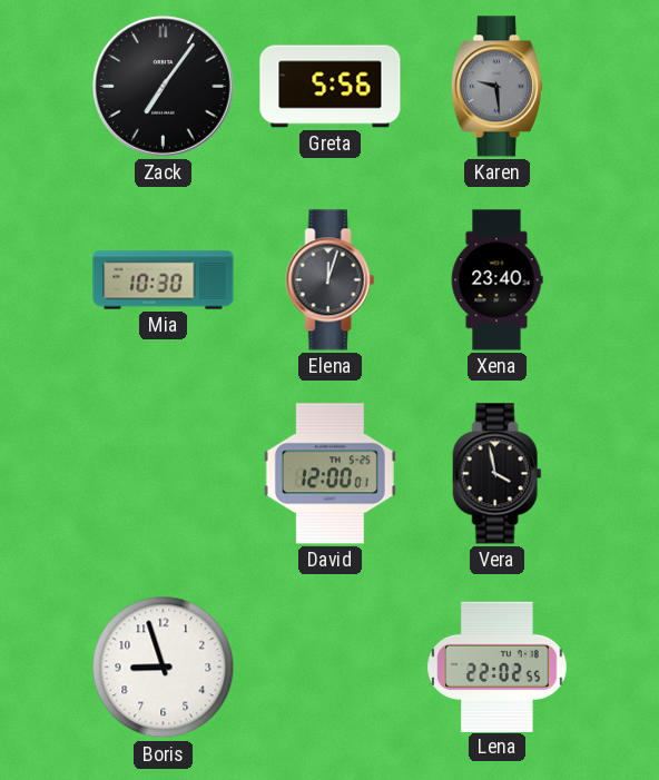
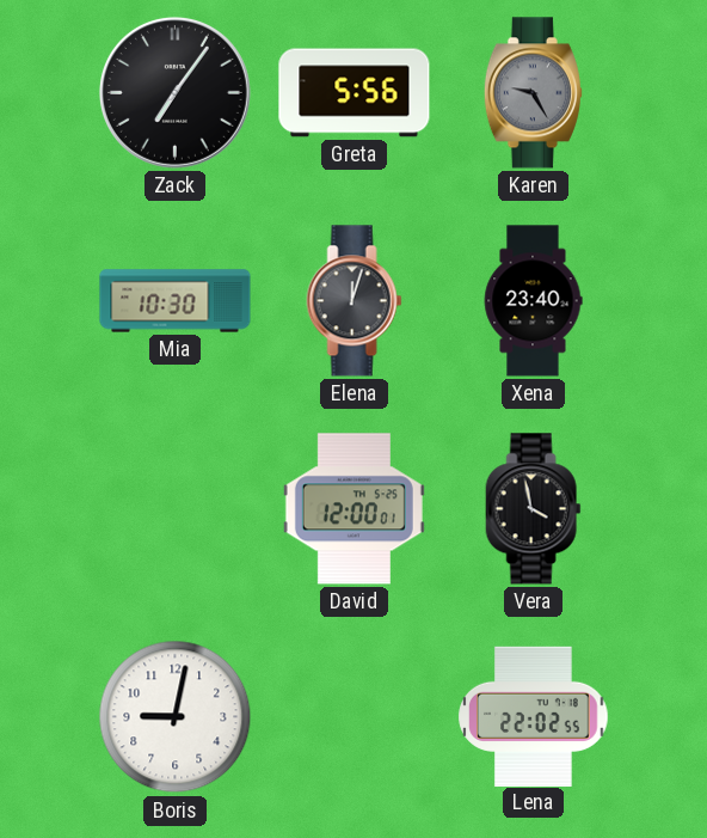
Karen: 9:29 -> 9:25
Boris: 8:57 -> 9:02
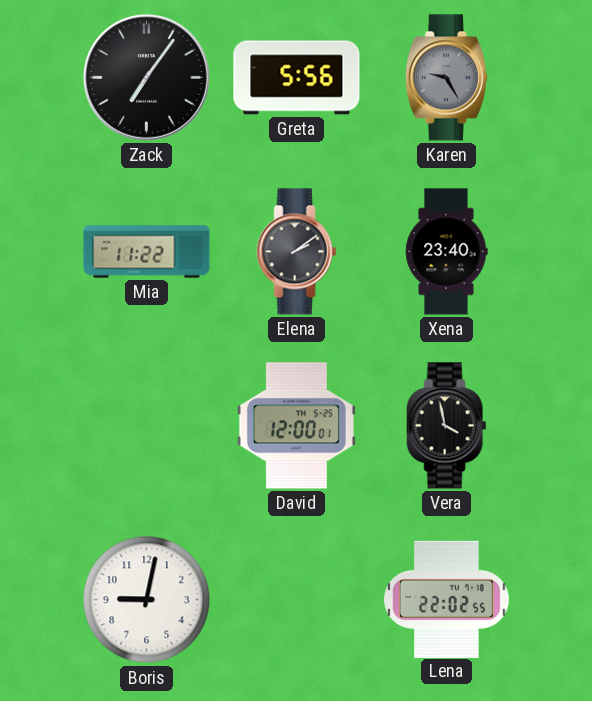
Mia: 10:30 -> 11:22
Elena: 12:03 -> 2:09
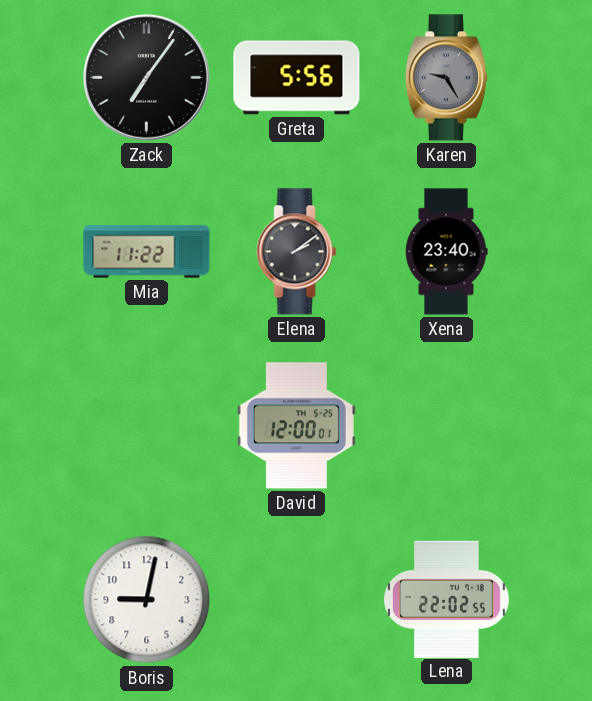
Vera: 3:58 -> none
